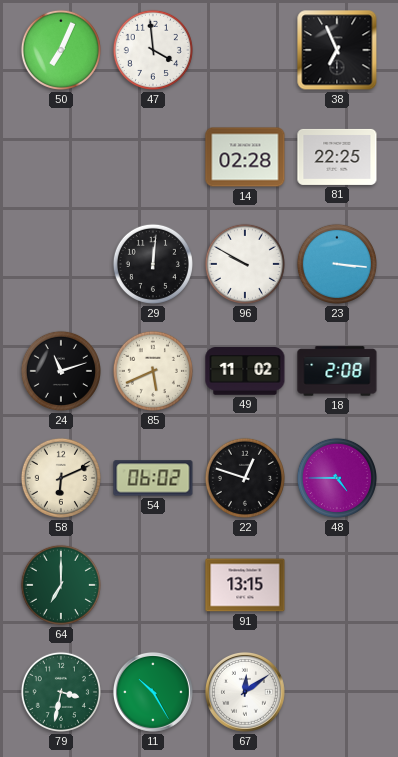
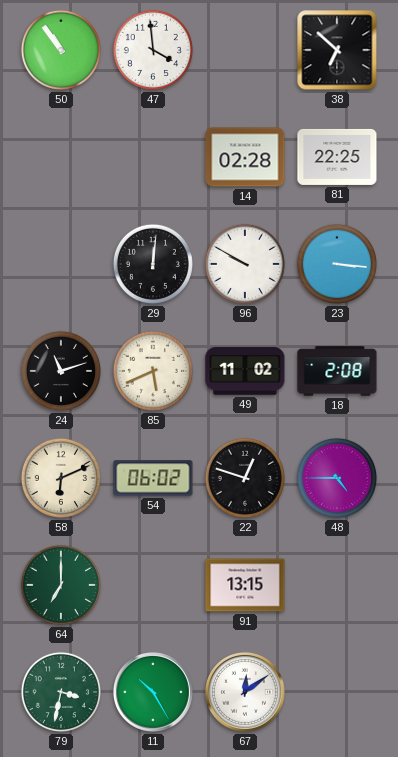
50: 7:04 -> 10:54
38: 6:56 -> 6:52
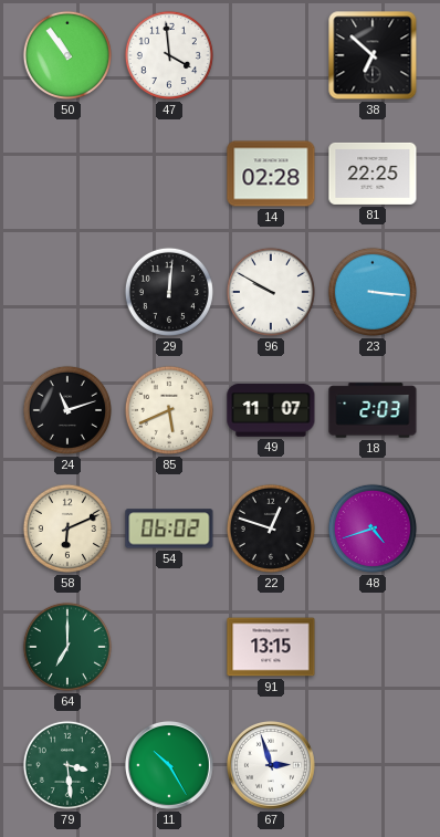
49: 11:02 -> 11:07
18: 2:08 -> 2:03
48: 4:45 -> 4:42
79: 3:32 -> 3:29
67: 12:09 -> 2:57
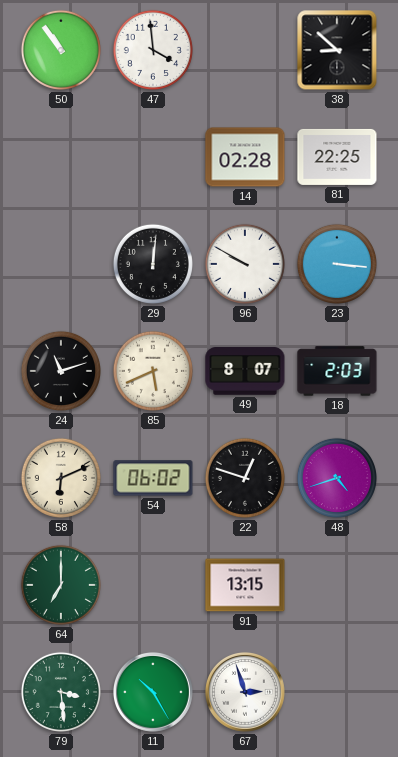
38: 6:52 -> 8:52
49: 11:07 -> 8:07
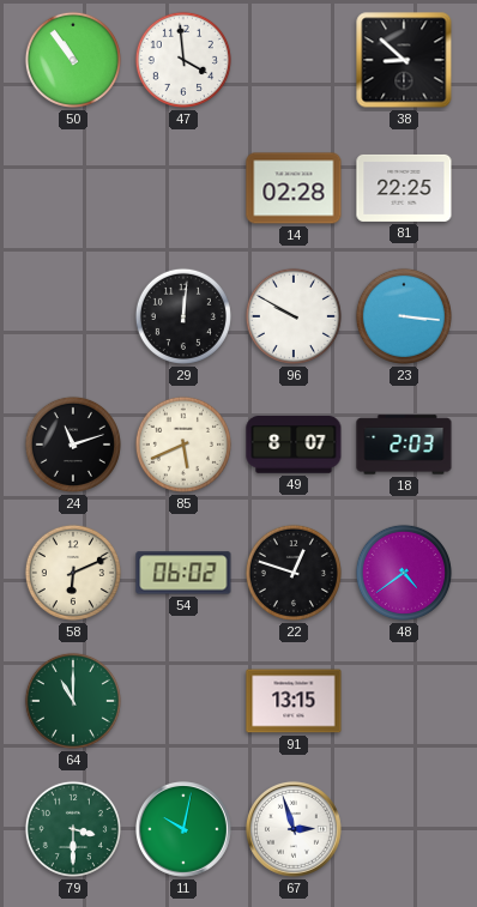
48: 4:42 -> 4:39
64: 7:00 -> 11:00
79: 3:29 -> 3:30
11: 10:25 -> 10:02
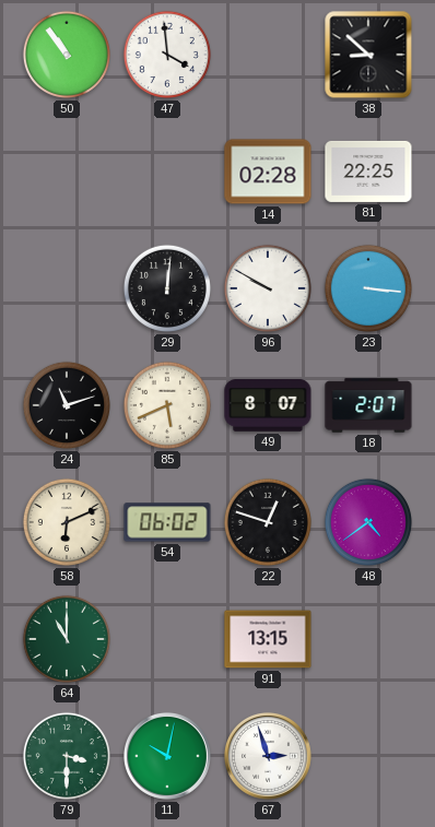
18: 2:03 -> 2:07
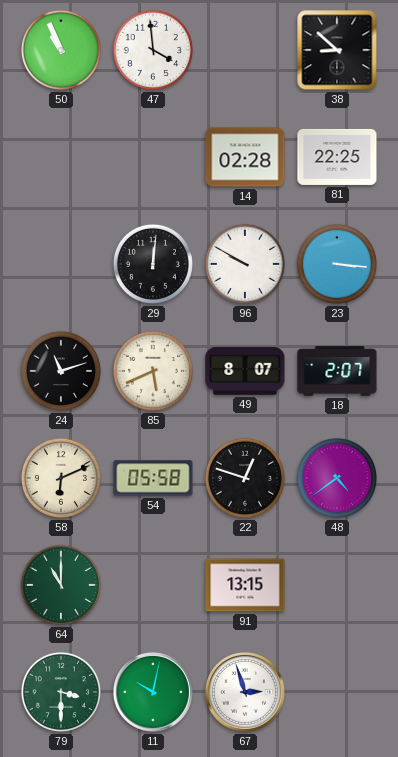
50: 10:54 -> 10:56
54: 06:02 -> 05:58
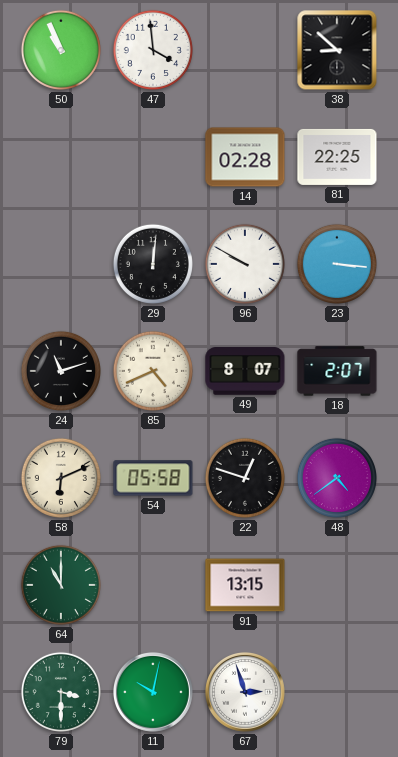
85: 5:41 -> 4:41
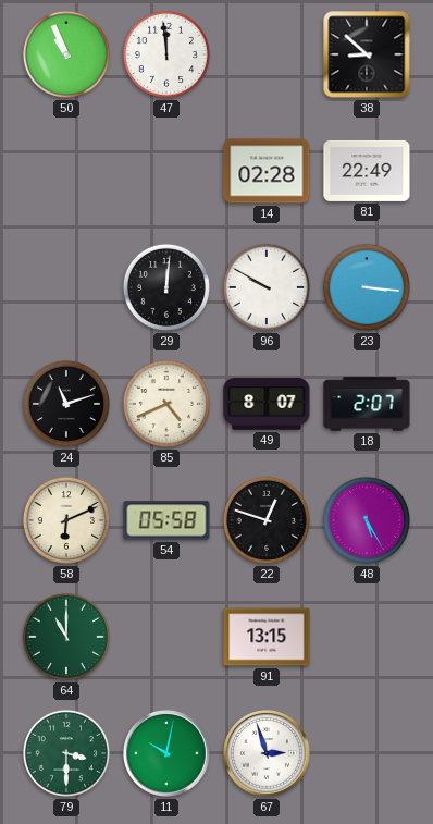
47: 3:59 -> 11:59
81: 22:25 -> 22:49
48: 4:39 -> 5:25
